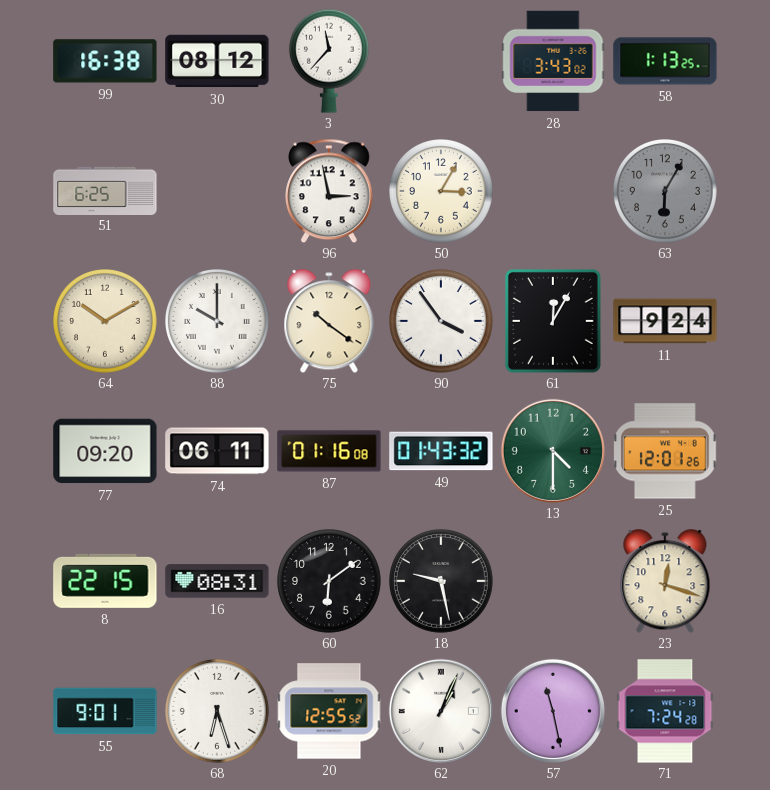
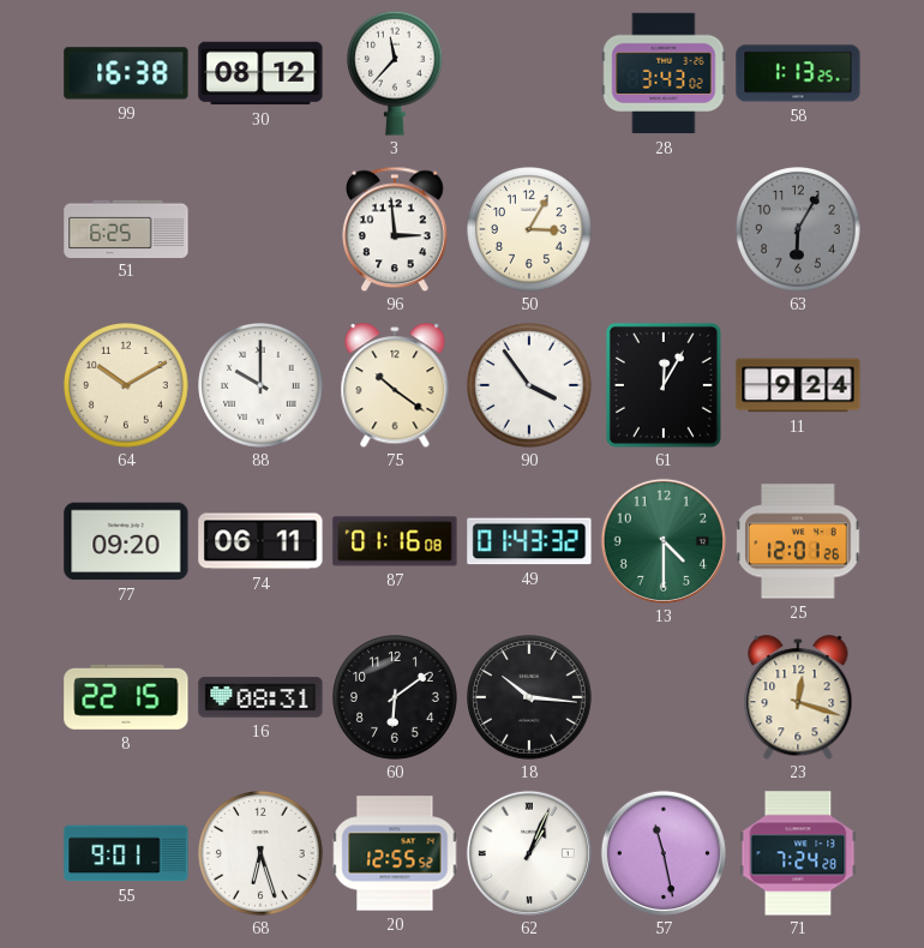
96: 2:58 -> 2:59
18: 9:28 -> 10:16
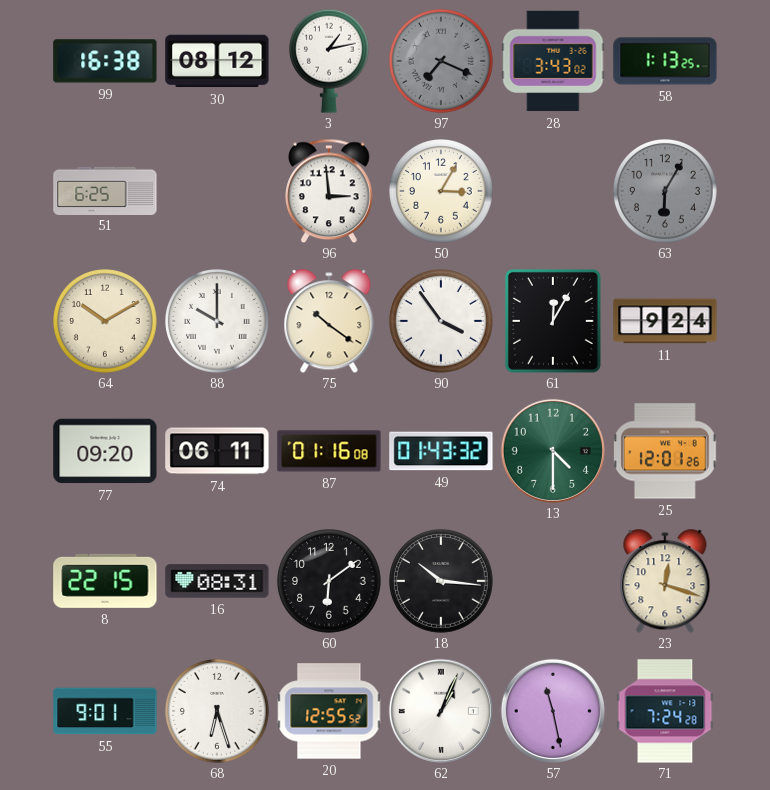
3: 11:37 -> 1:13
97: none -> 7:19
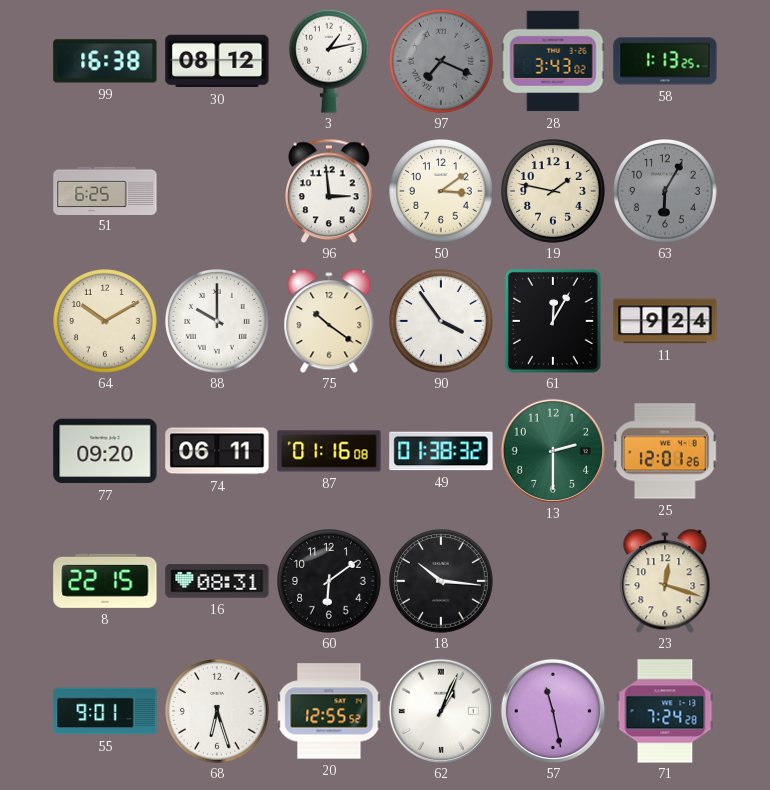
50: 3:05 -> 3:09
19: none -> 1:47
49: 01:43 -> 01:38
13: 4:30 -> 2:30
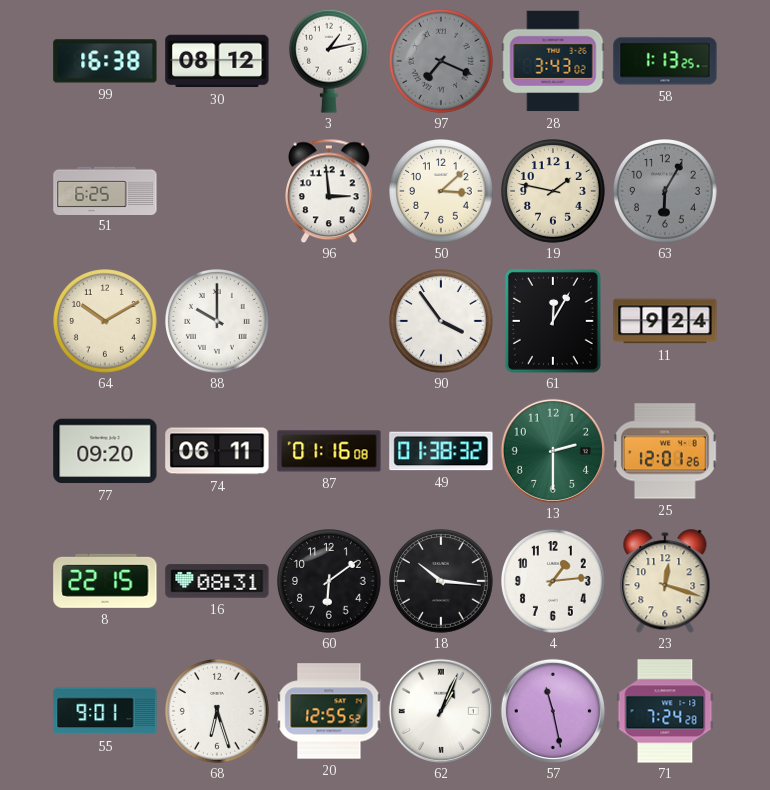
50: 3:09 -> 3:08
75: 10:21 -> none
4: none -> 1:14
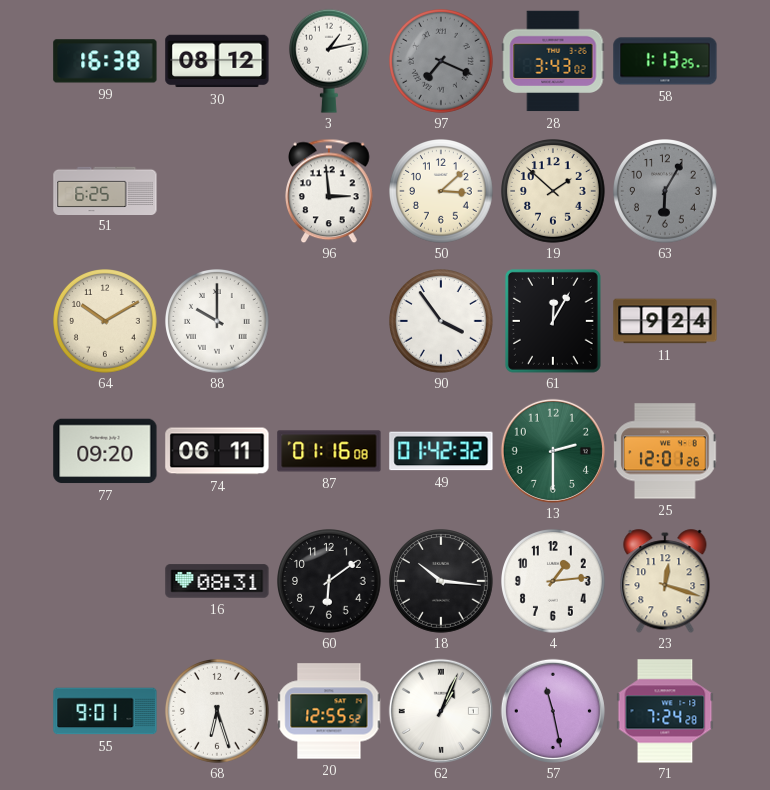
19: 1:47 -> 1:52
49: 01:38 -> 01:42
8: 22:15 -> none
